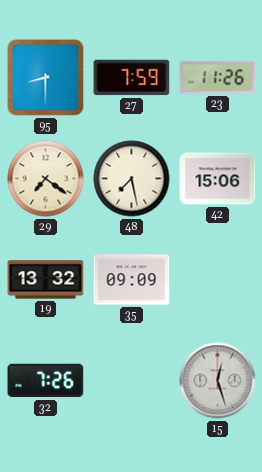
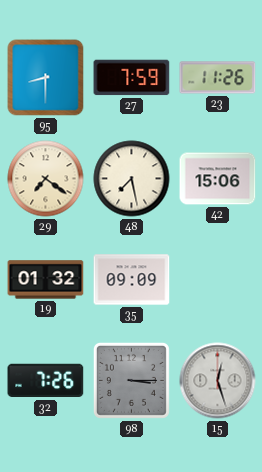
19: 13:32 -> 01:32
98: none -> 3:15
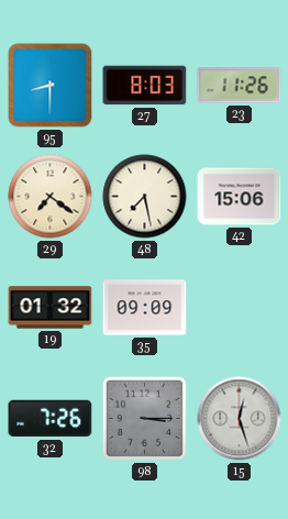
27: 7:59 -> 8:03
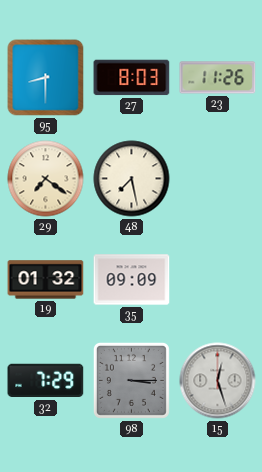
42: 15:06 -> none
32: 7:26 -> 7:29
